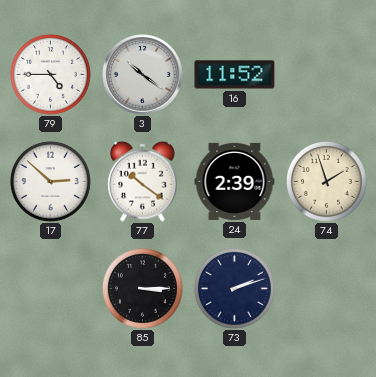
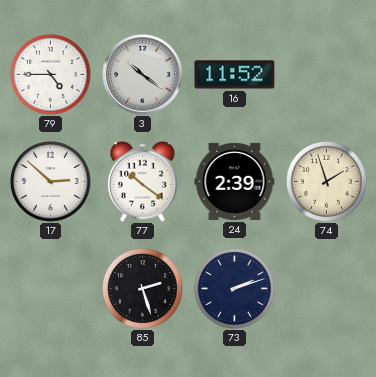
85: 3:15 -> 2:27
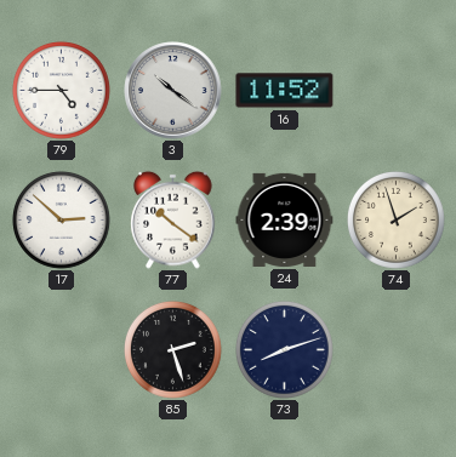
73: 2:12 -> 8:12
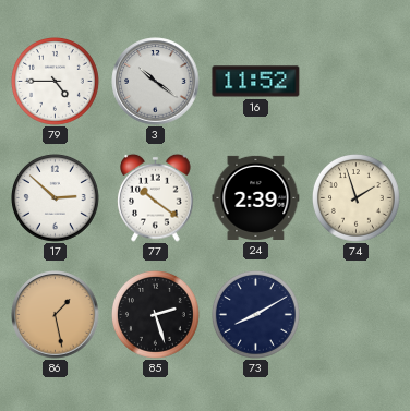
86: none -> 1:28
73: 8:12 -> 8:10
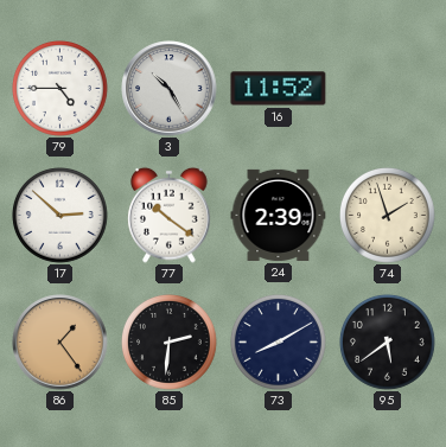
3: 10:21 -> 10:25
86: 1:28 -> 1:24
85: 2:27 -> 2:31
95: none -> 5:39
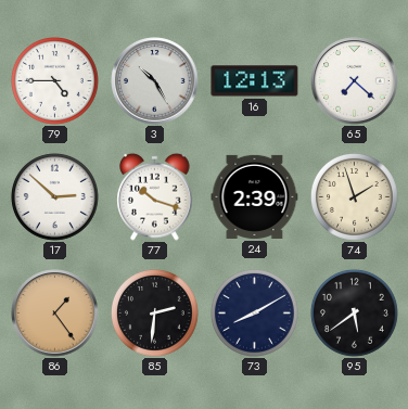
16: 11:52 -> 12:13
65: none -> 7:22
77: 10:21 -> 10:18
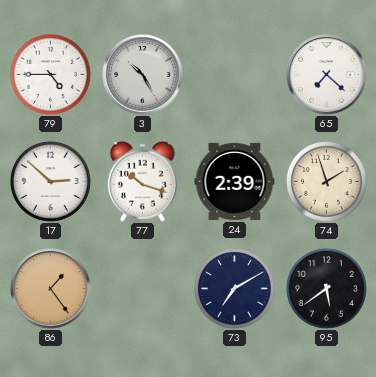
16: 12:13 -> none
85: 2:31 -> none
73: 8:10 -> 7:10
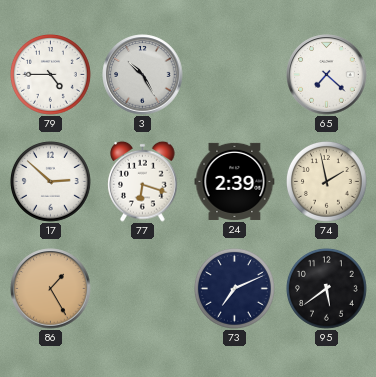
77: 10:18 -> 6:18
74: 1:57 -> 1:58
86: 1:24 -> 1:25
73: 7:10 -> 7:11
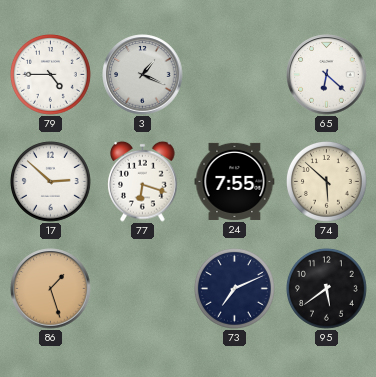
3: 10:25 -> 1:19
65: 7:22 -> 6:22
24: 2:39 -> 7:55
74: 1:58 -> 5:52
86: 1:25 -> 1:27
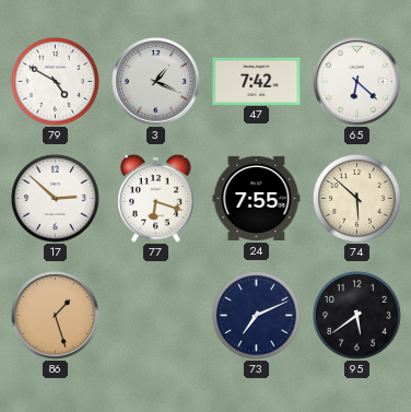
79: 4:45 -> 4:50
47: none -> 7:42
